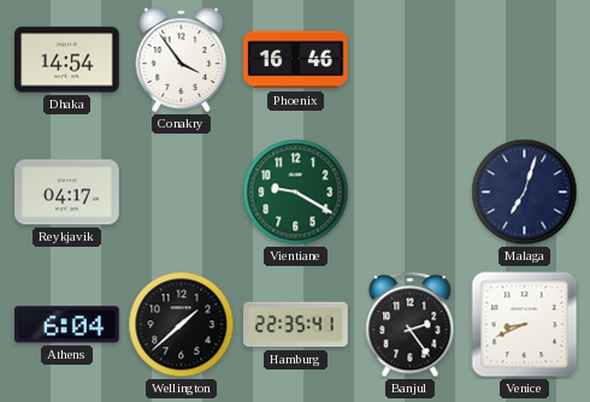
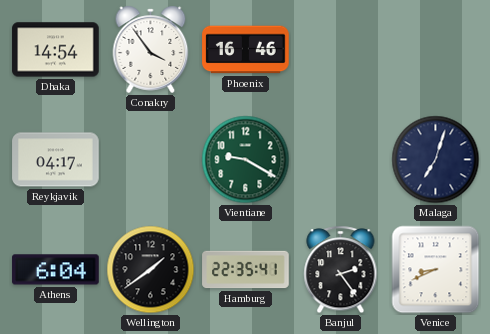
Wellington: 1:38 -> 1:39
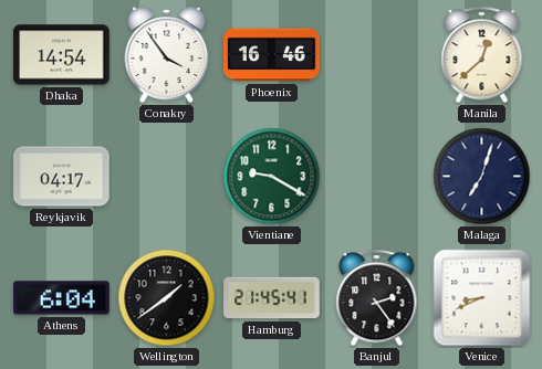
Manila: none -> 12:38
Hamburg: 22:35 -> 21:45
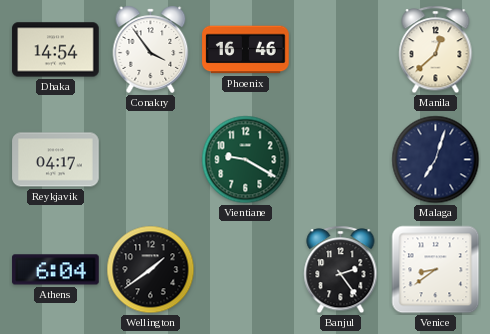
Hamburg: 21:45 -> none
Venice: 8:41 -> 8:39
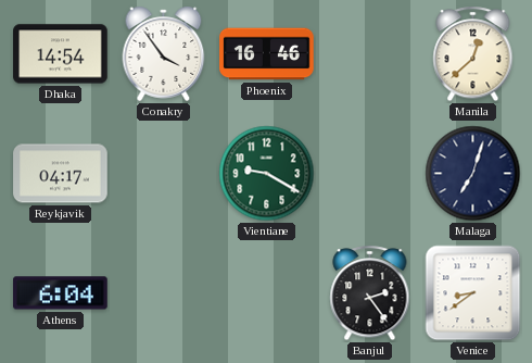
Wellington: 1:39 -> none
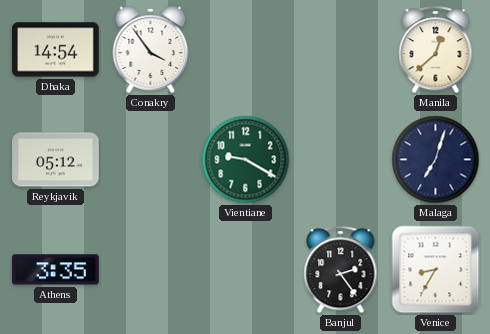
Phoenix: 16:46 -> none
Reykjavik: 04:17 -> 05:12
Athens: 6:04 -> 3:35
Venice: 8:39 -> 8:35
